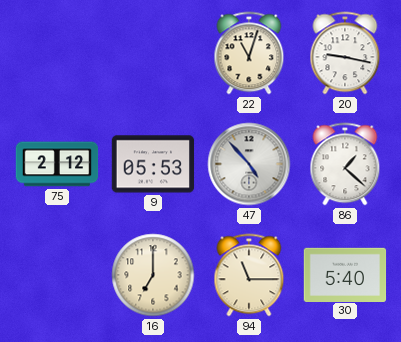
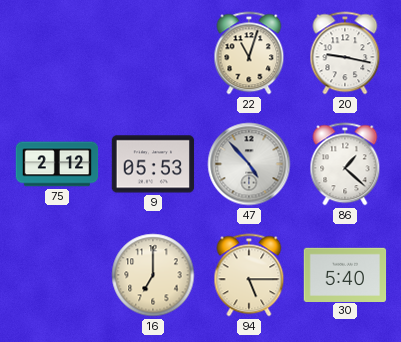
94: 11:15 -> 5:15
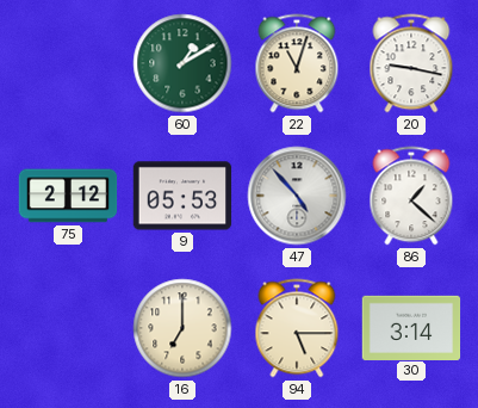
60: none -> 1:10
30: 5:40 -> 3:14
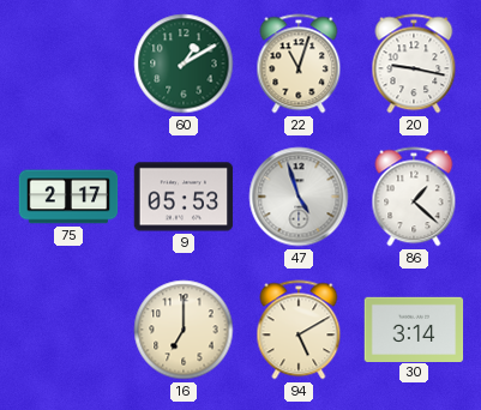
75: 2:12 -> 2:17
47: 4:53 -> 4:57
94: 5:15 -> 5:10
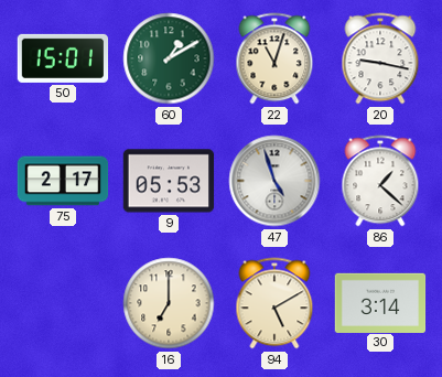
50: none -> 15:01
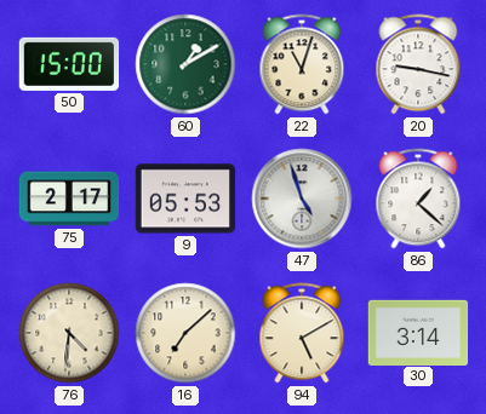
50: 15:01 -> 15:00
76: none -> 4:31
16: 7:00 -> 7:08
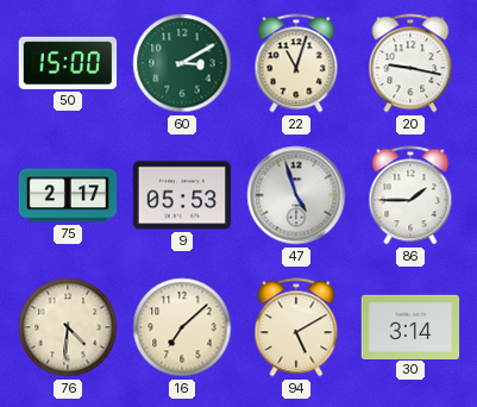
60: 1:10 -> 3:10
86: 1:22 -> 1:45
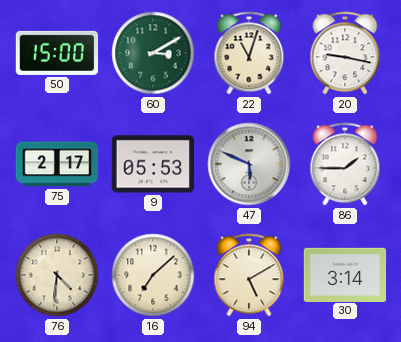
47: 4:57 -> 5:49
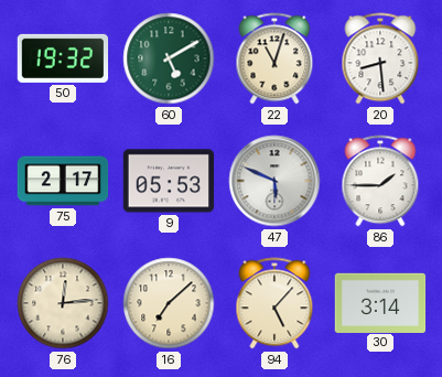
50: 15:00 -> 19:32
60: 3:10 -> 5:10
20: 9:17 -> 8:29
76: 4:31 -> 12:14
94: 5:10 -> 5:07
